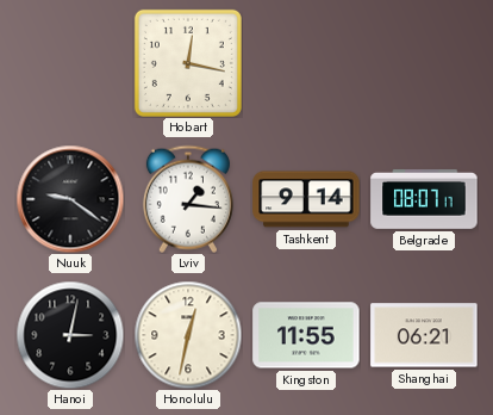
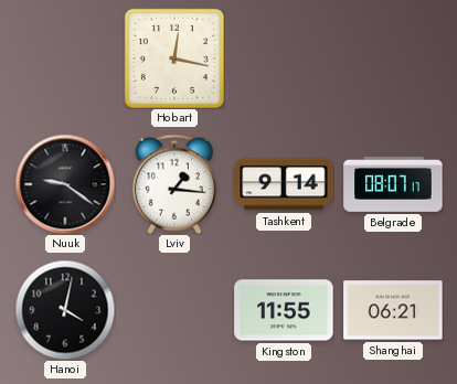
Hanoi: 3:02 -> 4:02
Honolulu: 12:32 -> none
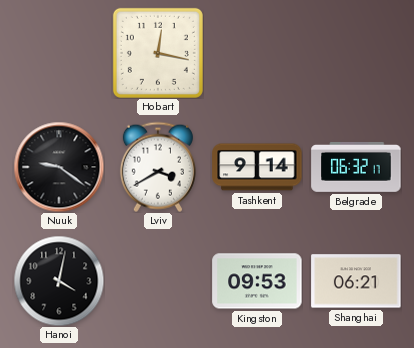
Lviv: 1:16 -> 3:40
Belgrade: 08:07 -> 06:32
Kingston: 11:55 -> 09:53
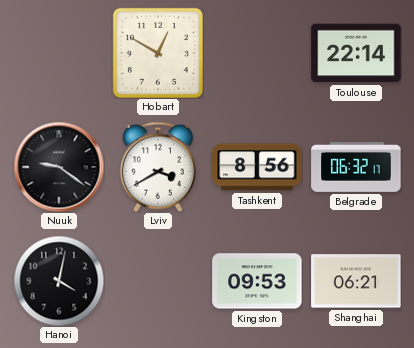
Hobart: 12:17 -> 12:50
Toulouse: none -> 22:14
Tashkent: 9:14 -> 8:56
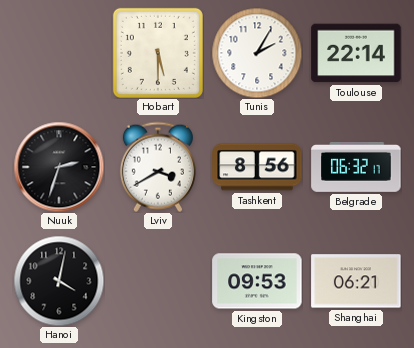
Hobart: 12:50 -> 5:30
Tunis: none -> 2:05
Nuuk: 9:21 -> 2:33
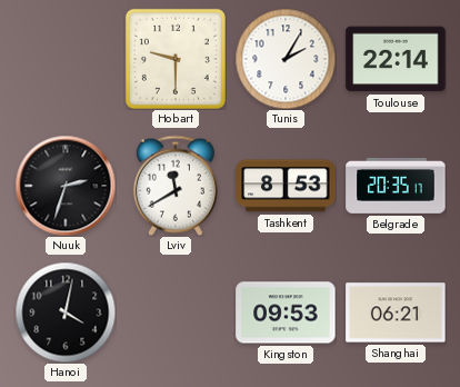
Hobart: 5:30 -> 9:30
Lviv: 3:40 -> 11:40
Tashkent: 8:56 -> 8:53
Belgrade: 06:32 -> 20:35
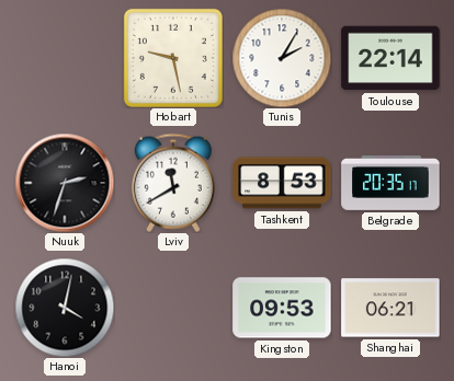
Hobart: 9:30 -> 9:28
